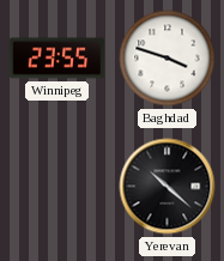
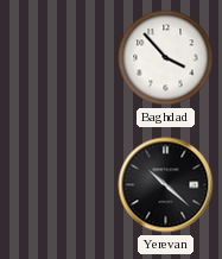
Winnipeg: 23:55 -> none
Baghdad: 3:48 -> 3:53
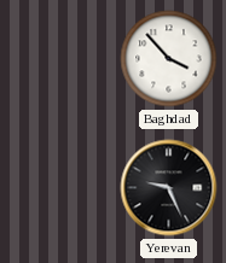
Yerevan: 10:22 -> 9:26
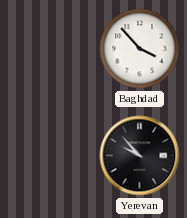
Yerevan: 9:26 -> 9:53
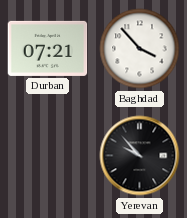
Durban: none -> 07:21
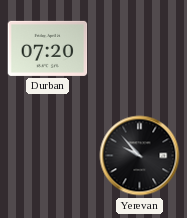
Durban: 07:21 -> 07:20
Baghdad: 3:53 -> none
